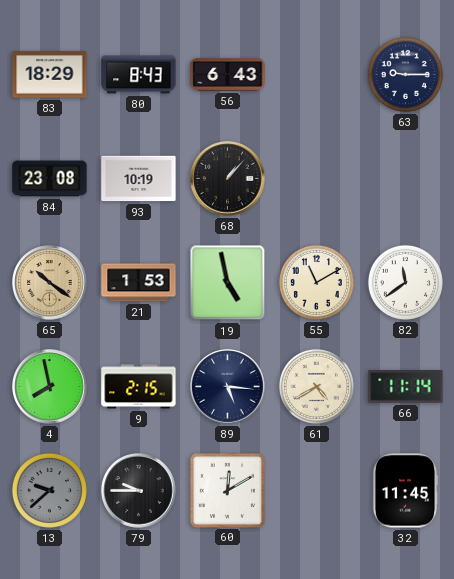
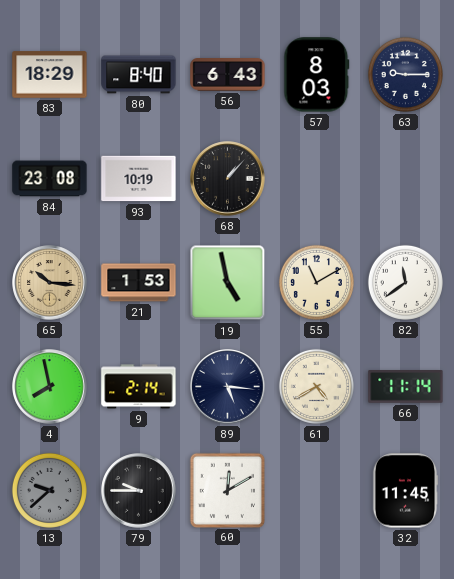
80: 8:43 -> 8:40
57: none -> 8:03
65: 10:21 -> 10:16
9: 2:15 -> 2:14
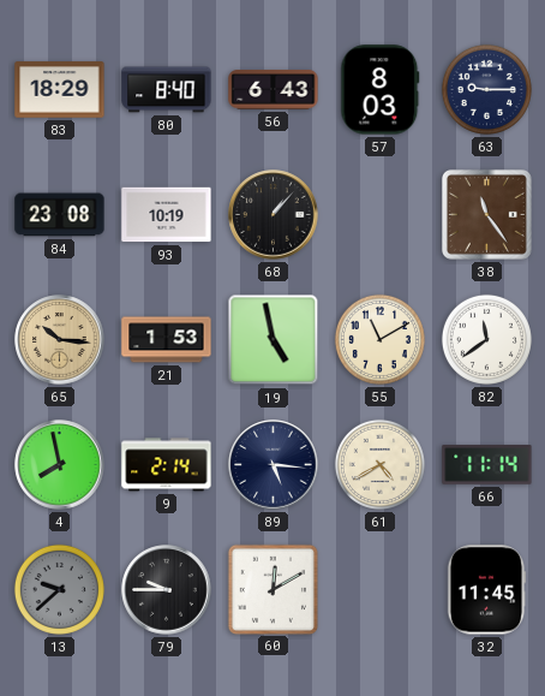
38: none -> 11:24
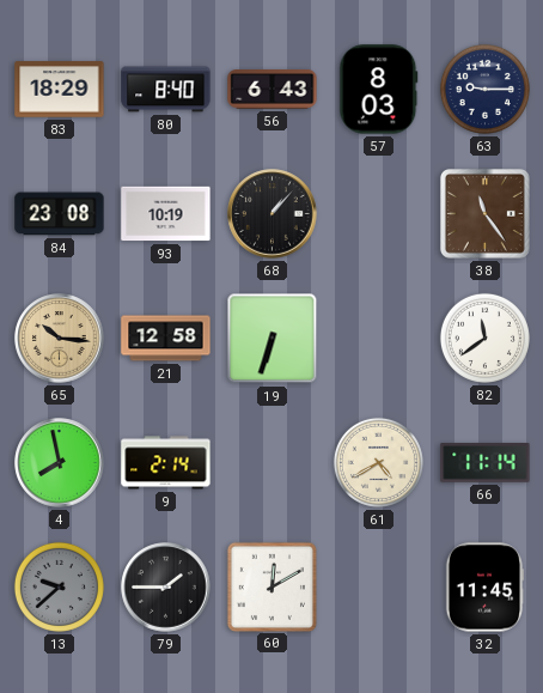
21: 1:53 -> 12:58
19: 4:58 -> 6:33
55: 11:10 -> none
89: 5:16 -> none
79: 9:45 -> 1:45
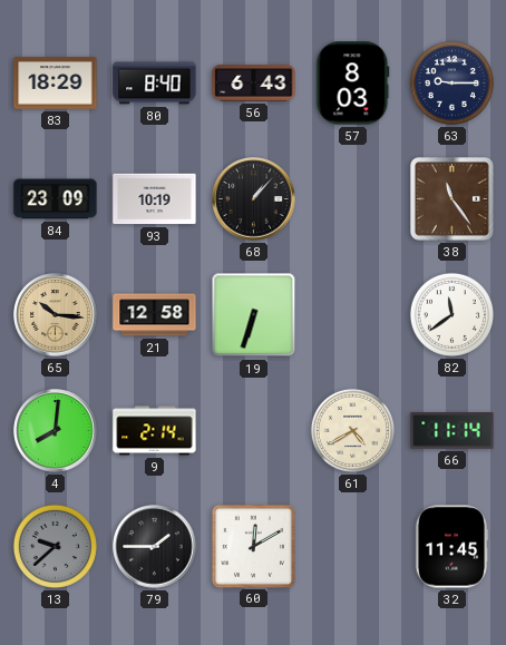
84: 23:08 -> 23:09
4: 7:58 -> 8:01
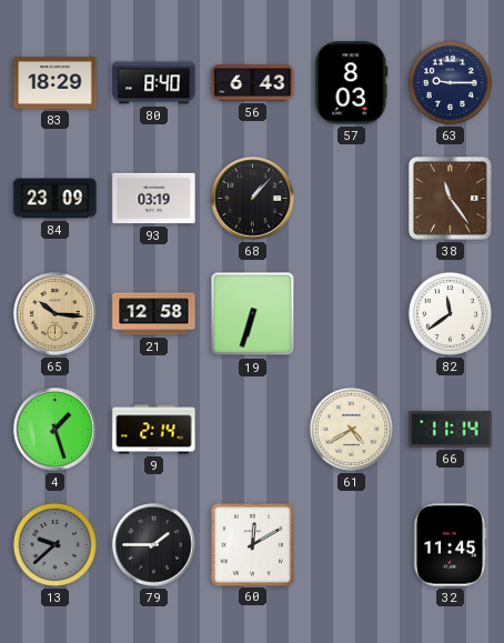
93: 10:19 -> 03:19
4: 8:01 -> 1:27
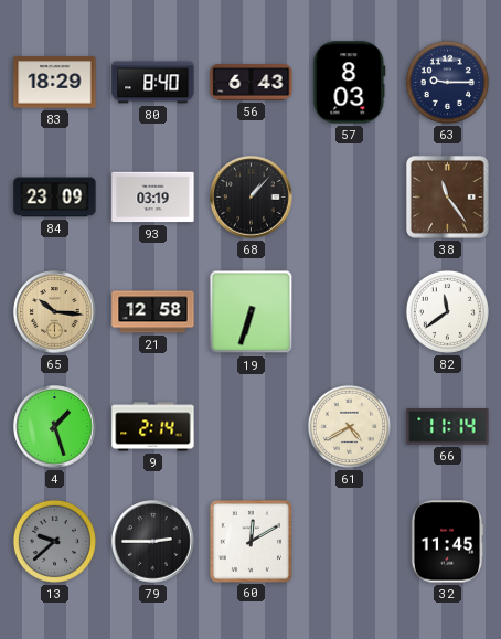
79: 1:45 -> 2:45
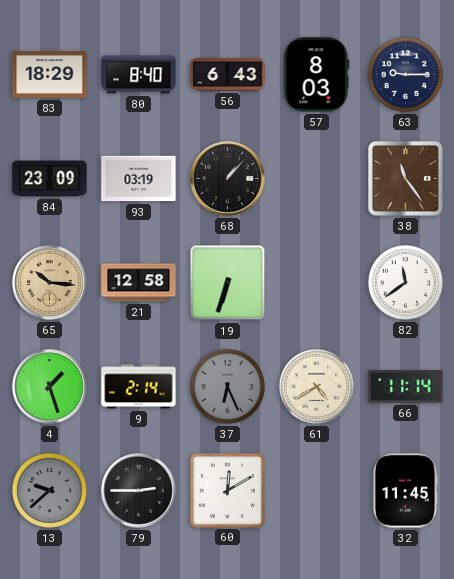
37: none -> 6:26
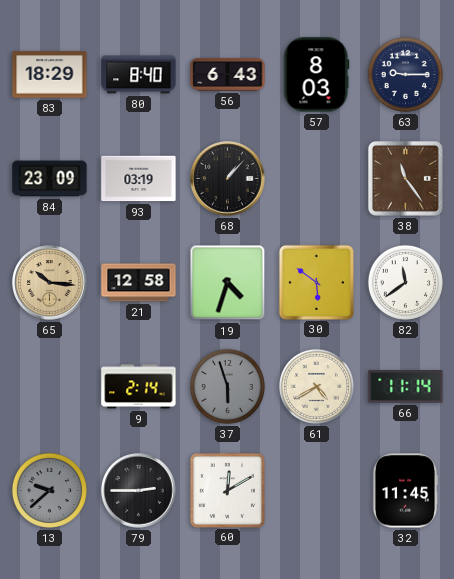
19: 6:33 -> 4:33
30: none -> 5:51
4: 1:27 -> none
37: 6:26 -> 5:57
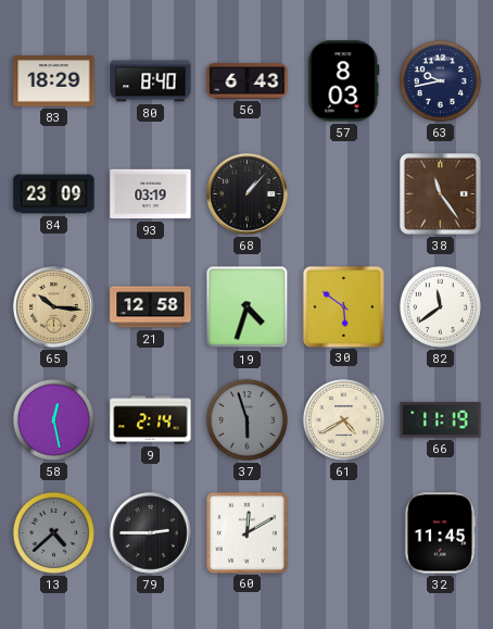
63: 9:15 -> 9:43
58: none -> 12:28
66: 11:14 -> 11:19
13: 9:38 -> 4:38
